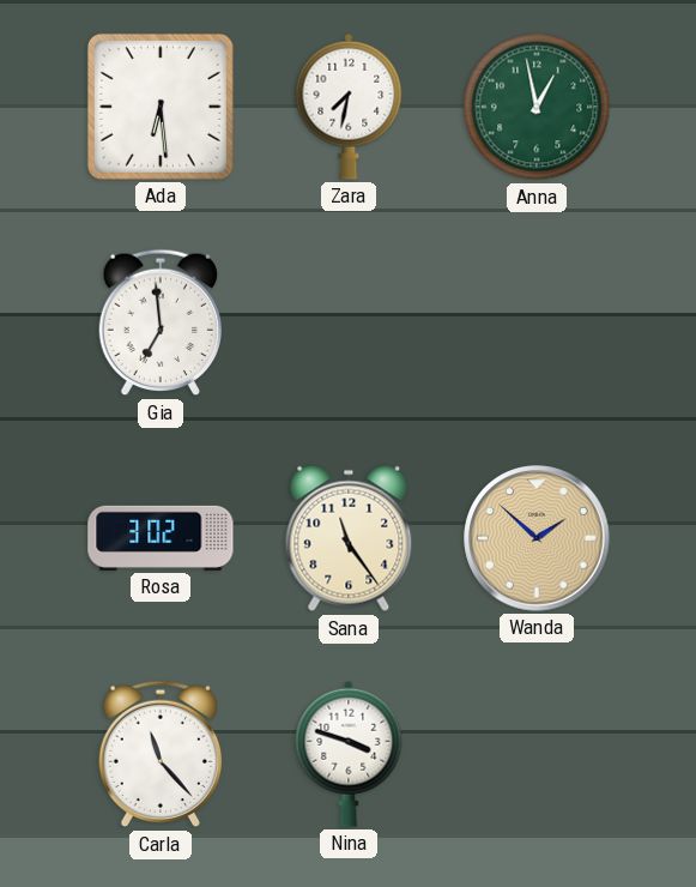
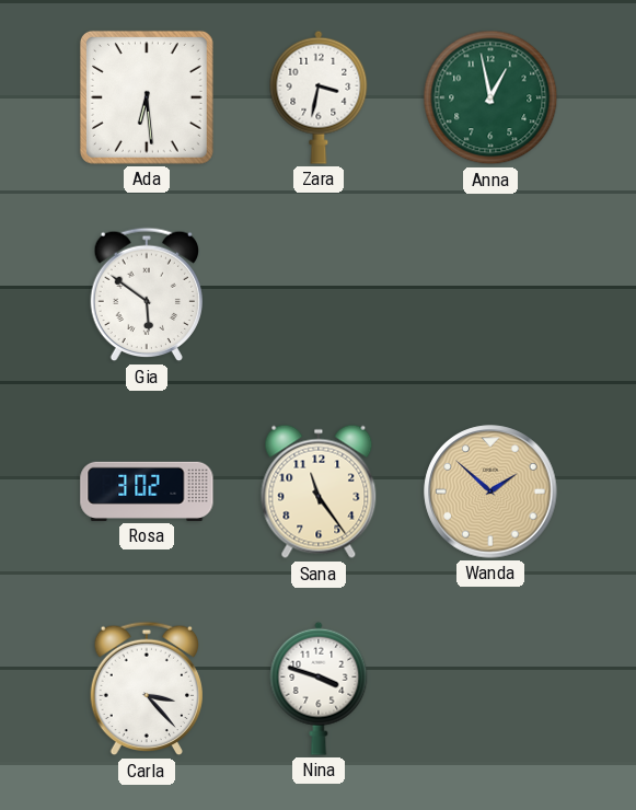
Zara: 7:32 -> 3:32
Gia: 6:59 -> 5:51
Carla: 11:23 -> 3:23
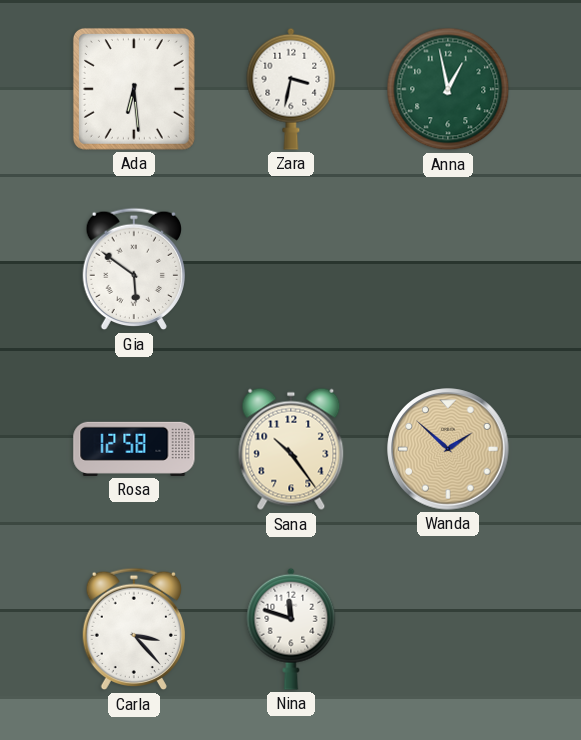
Rosa: 3:02 -> 12:58
Sana: 11:24 -> 10:24
Nina: 3:48 -> 11:48
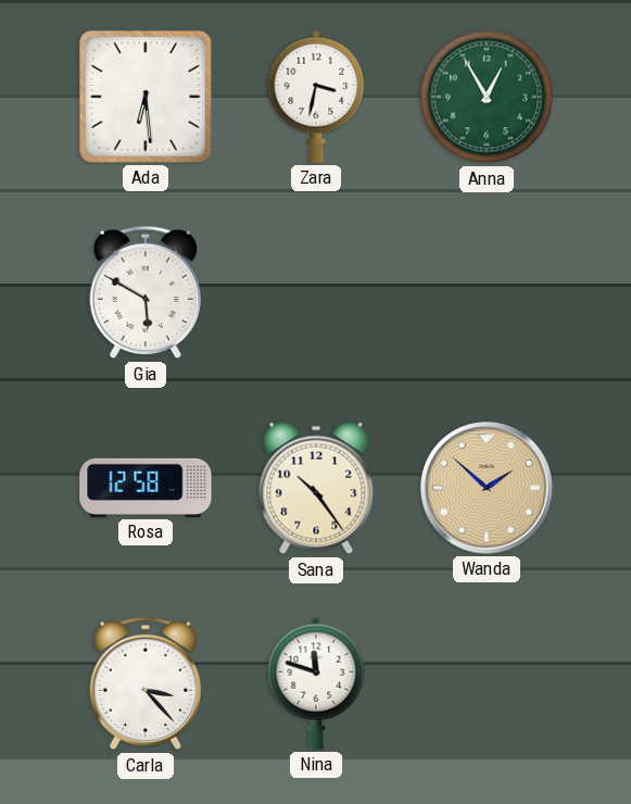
Anna: 12:58 -> 12:55
Gia: 5:51 -> 5:50
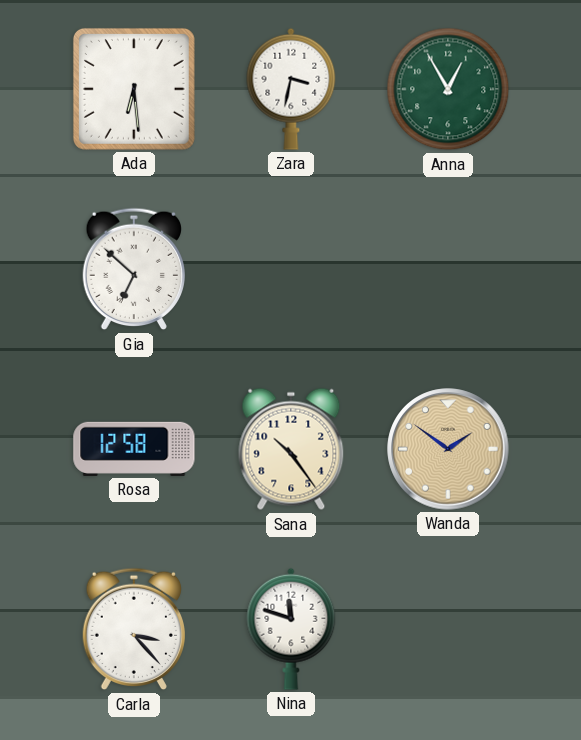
Gia: 5:50 -> 6:52
Wanda: 1:52 -> 1:51
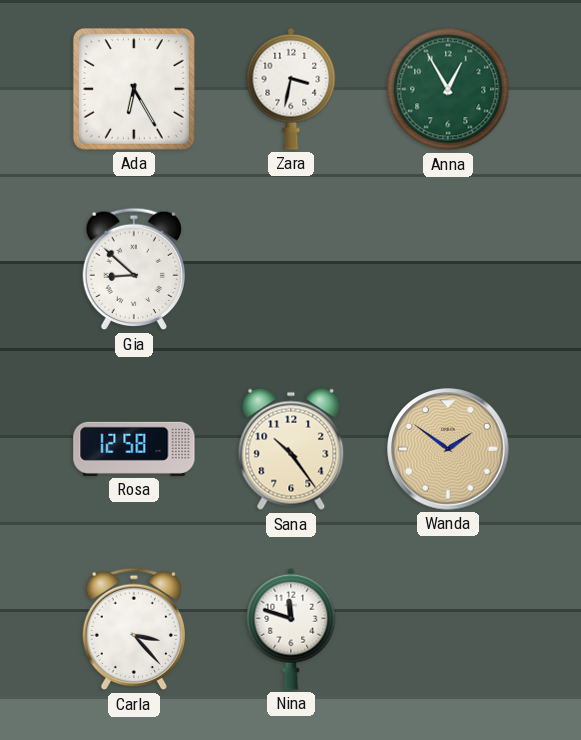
Ada: 6:29 -> 6:25
Gia: 6:52 -> 8:52
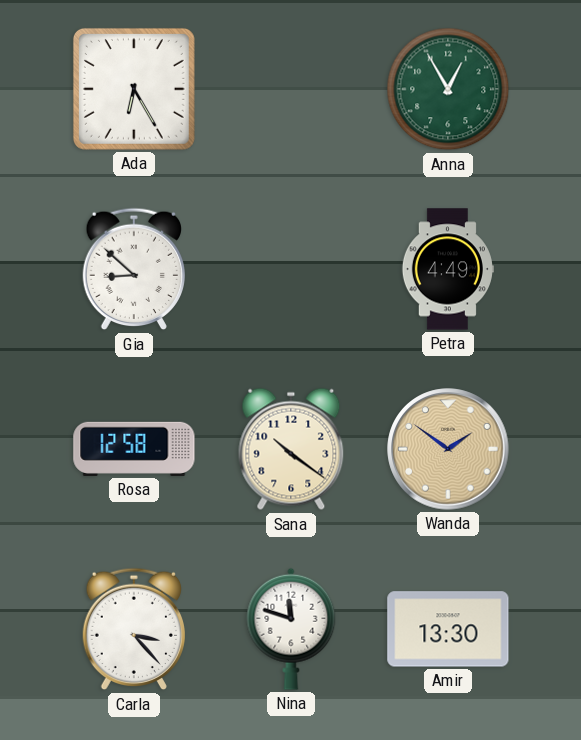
Zara: 3:32 -> none
Petra: none -> 4:49
Sana: 10:24 -> 10:21
Amir: none -> 13:30
